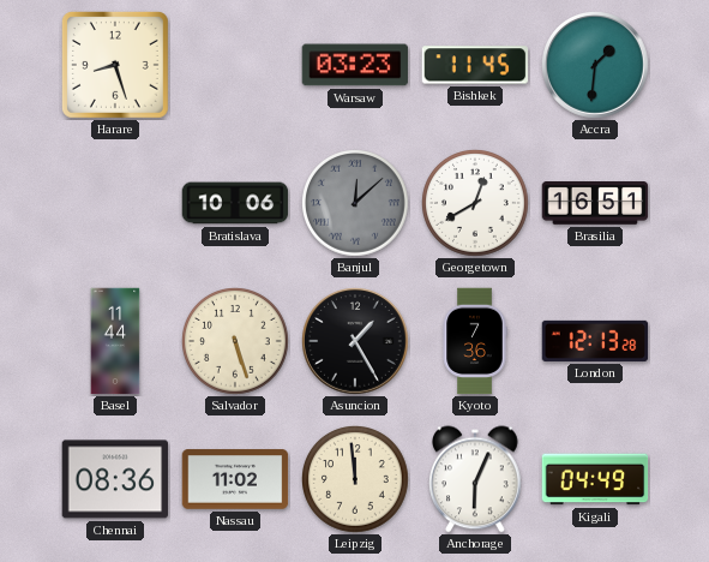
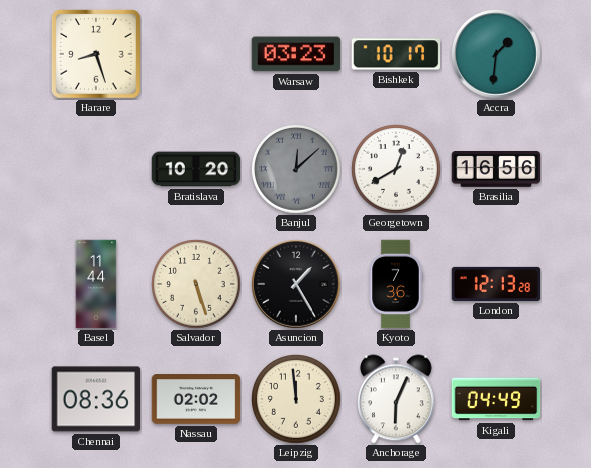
Bishkek: 11:45 -> 10:17
Bratislava: 10:06 -> 10:20
Brasilia: 16:51 -> 16:56
Nassau: 11:02 -> 02:02
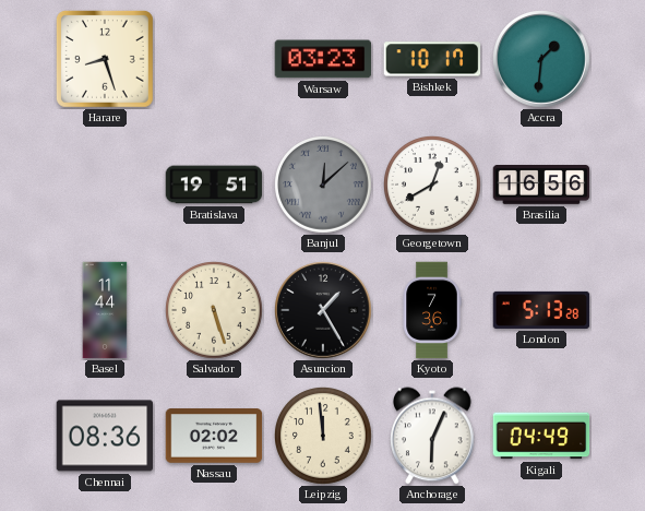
Bratislava: 10:20 -> 19:51
London: 12:13 -> 5:13
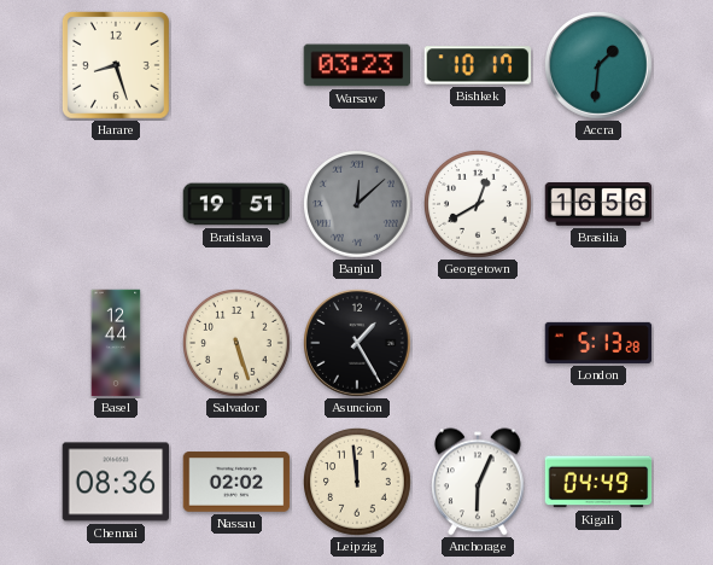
Basel: 11:44 -> 12:44
Kyoto: 7:36 -> none
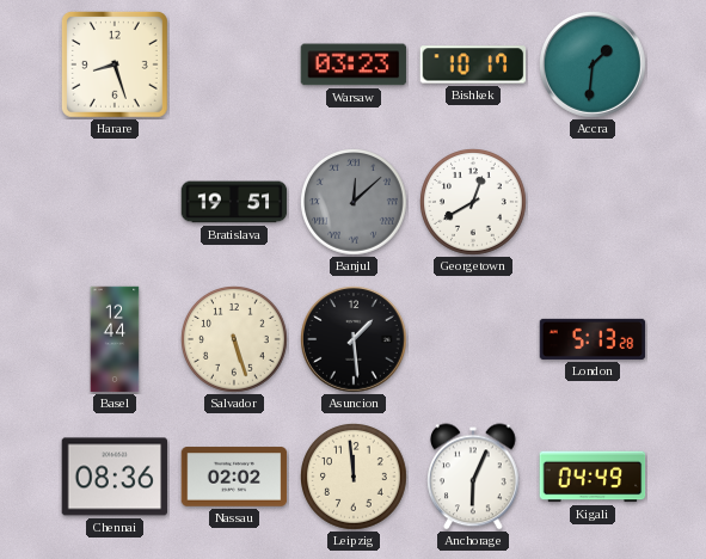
Brasilia: 16:56 -> none
Asuncion: 1:25 -> 1:29
